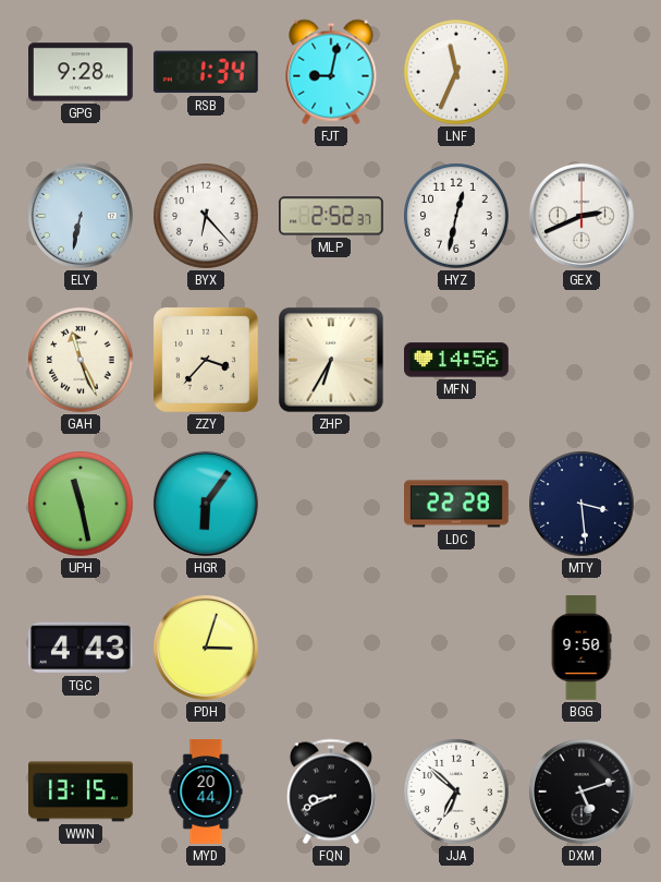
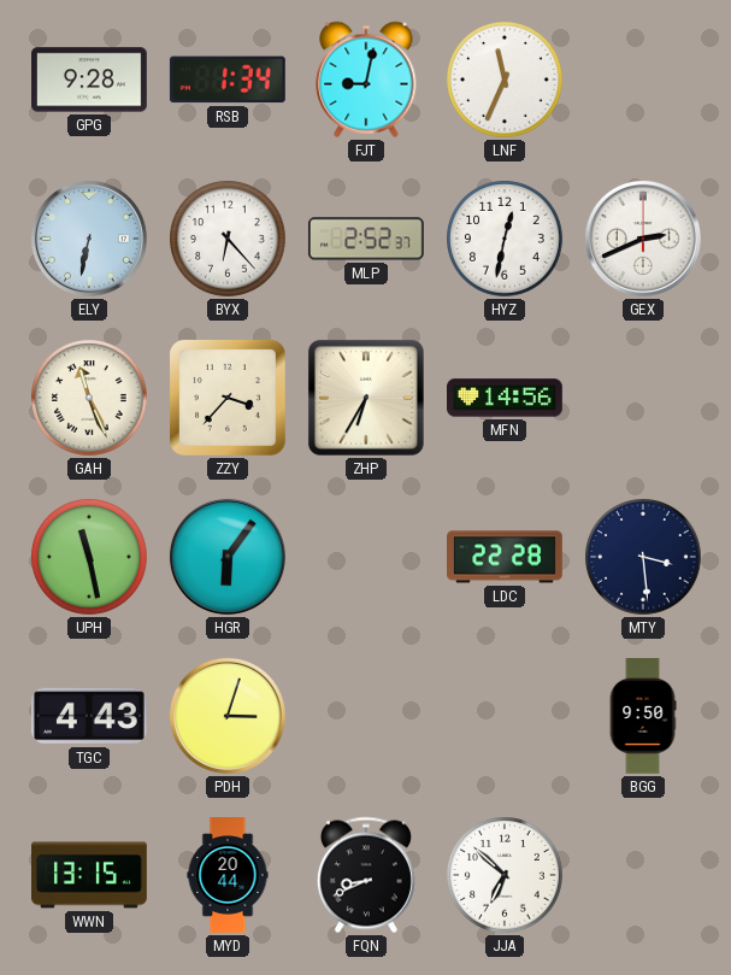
DXM: 5:12 -> none
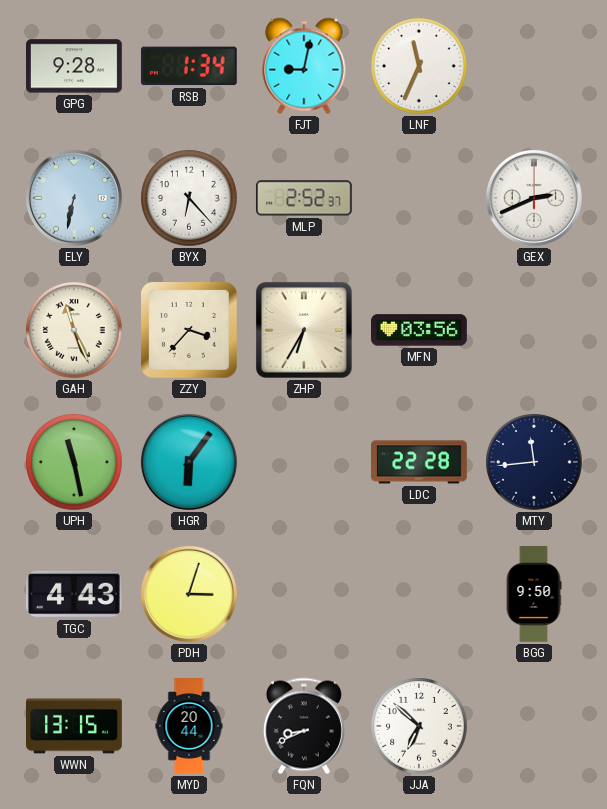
HYZ: 12:32 -> none
MFN: 14:56 -> 03:56
MTY: 3:29 -> 11:44
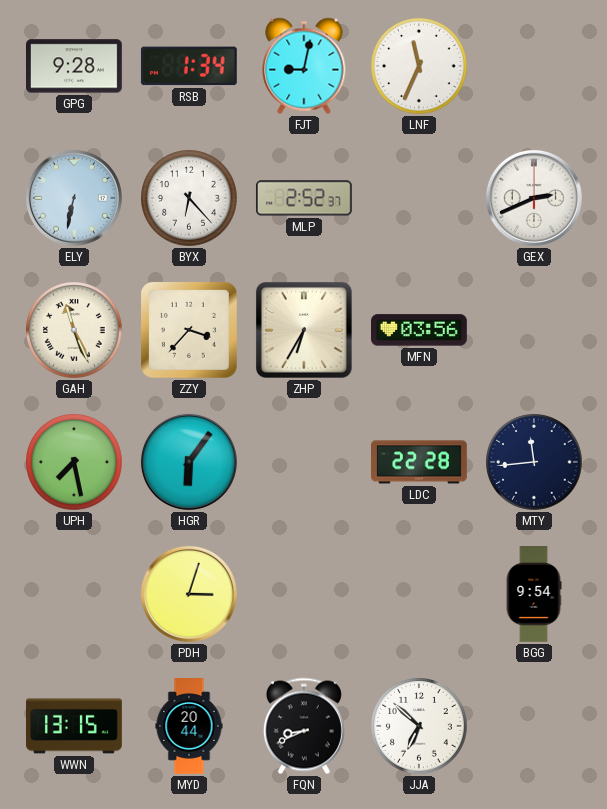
UPH: 11:28 -> 7:28
TGC: 4:43 -> none
BGG: 9:50 -> 9:54
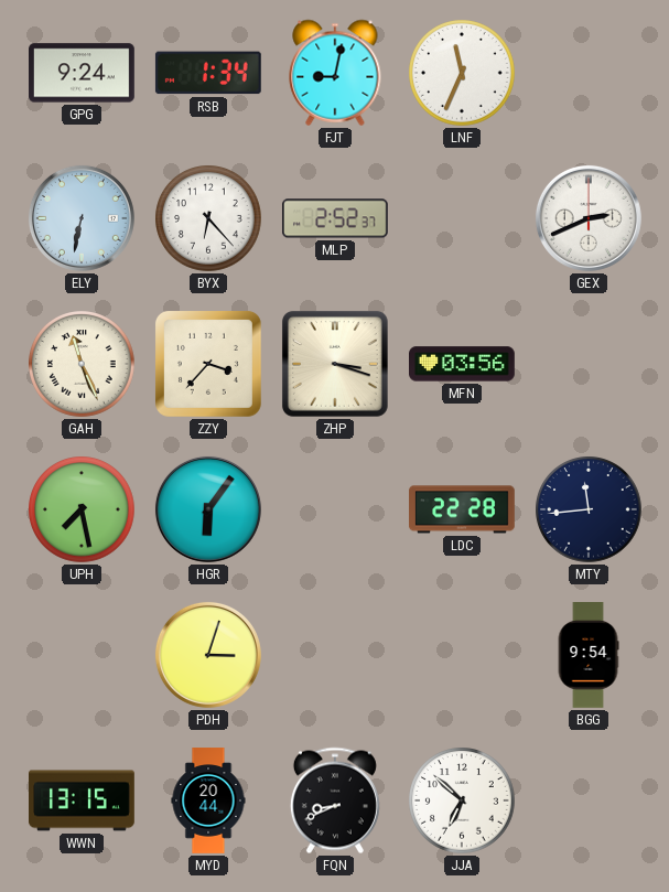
GPG: 9:28 -> 9:24
ZHP: 6:35 -> 3:18
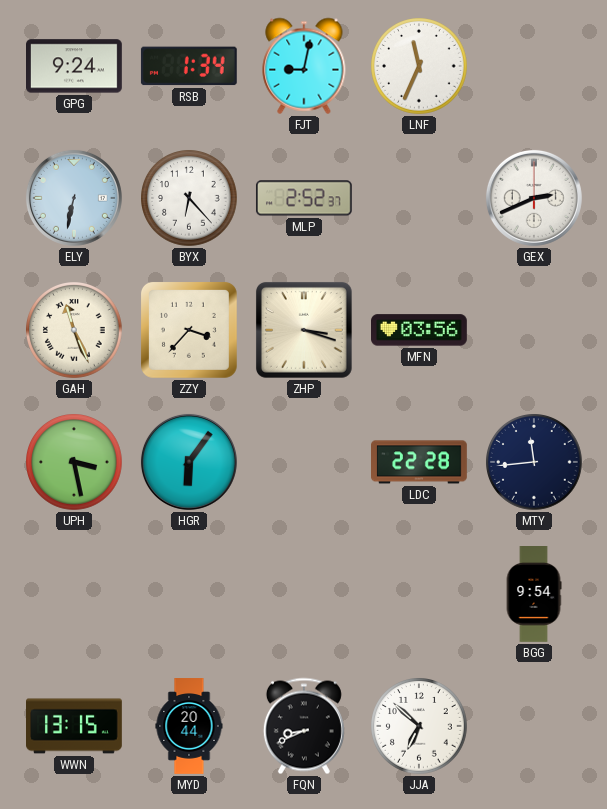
UPH: 7:28 -> 3:28
PDH: 3:03 -> none
